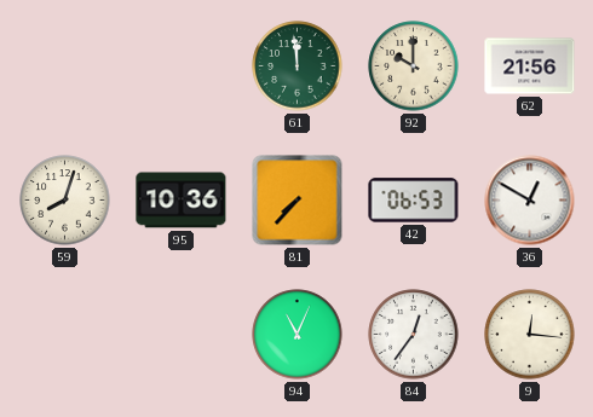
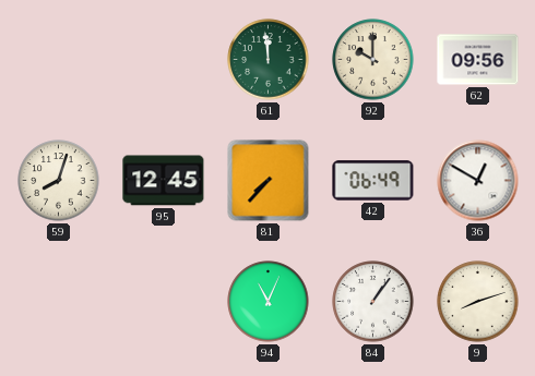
62: 21:56 -> 09:56
95: 10:36 -> 12:45
42: 06:53 -> 06:49
84: 12:36 -> 1:06
9: 12:16 -> 8:12
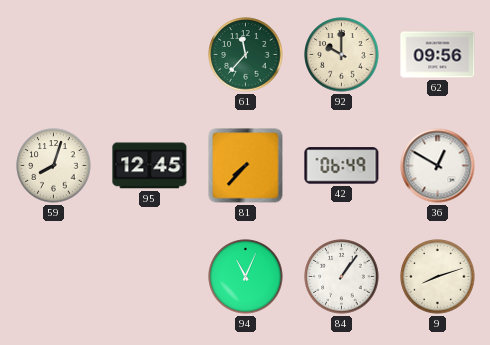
61: 11:59 -> 11:37
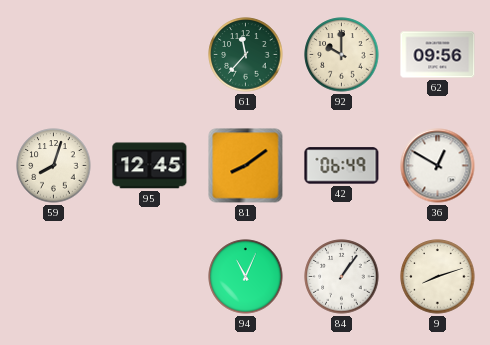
81: 7:37 -> 8:09
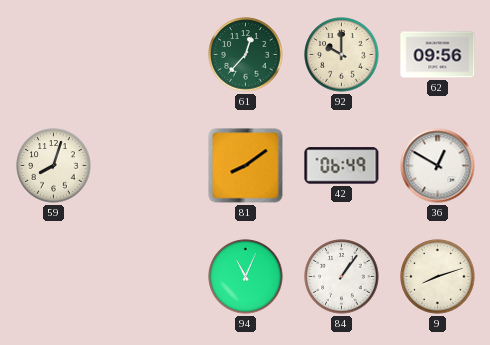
61: 11:37 -> 12:37
95: 12:45 -> none
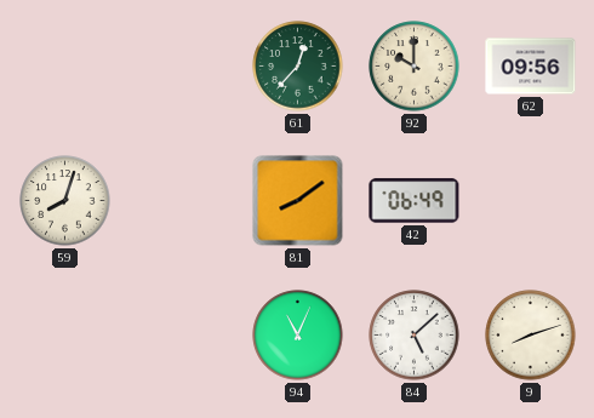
36: 12:50 -> none
84: 1:06 -> 5:08
